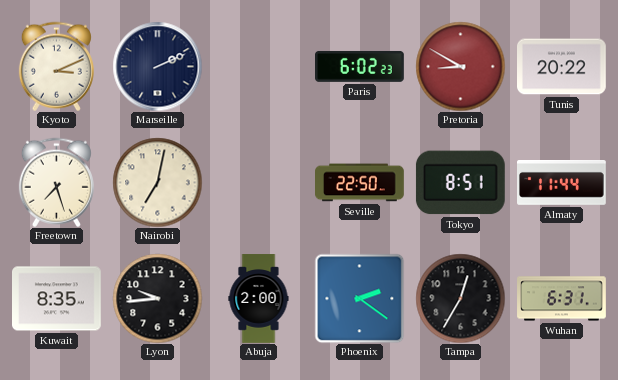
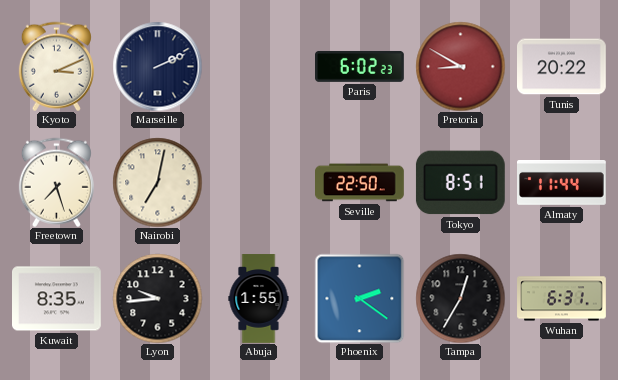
Abuja: 2:00 -> 1:55
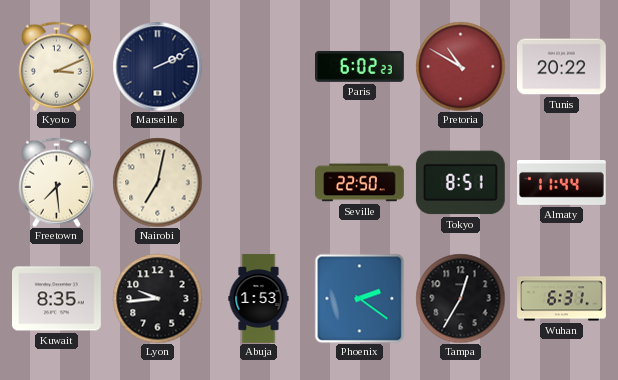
Pretoria: 8:50 -> 10:50
Freetown: 7:27 -> 7:29
Abuja: 1:55 -> 1:53
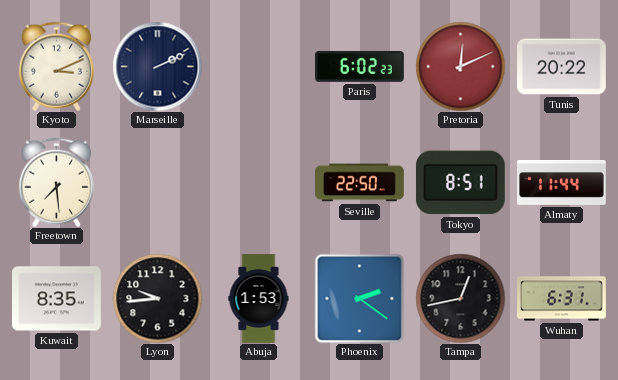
Pretoria: 10:50 -> 12:11
Nairobi: 7:02 -> none
Tampa: 12:35 -> 12:43
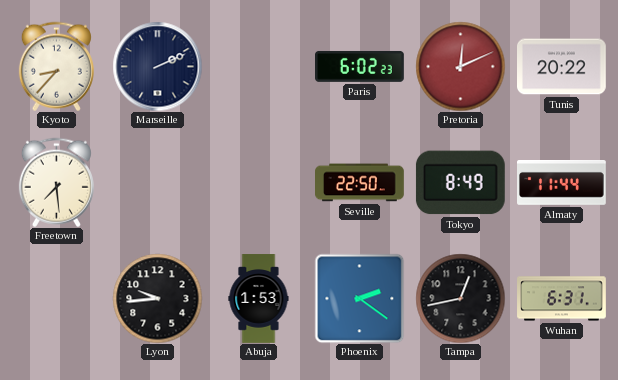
Kyoto: 3:11 -> 8:37
Tokyo: 8:51 -> 8:49
Kuwait: 8:35 -> none
